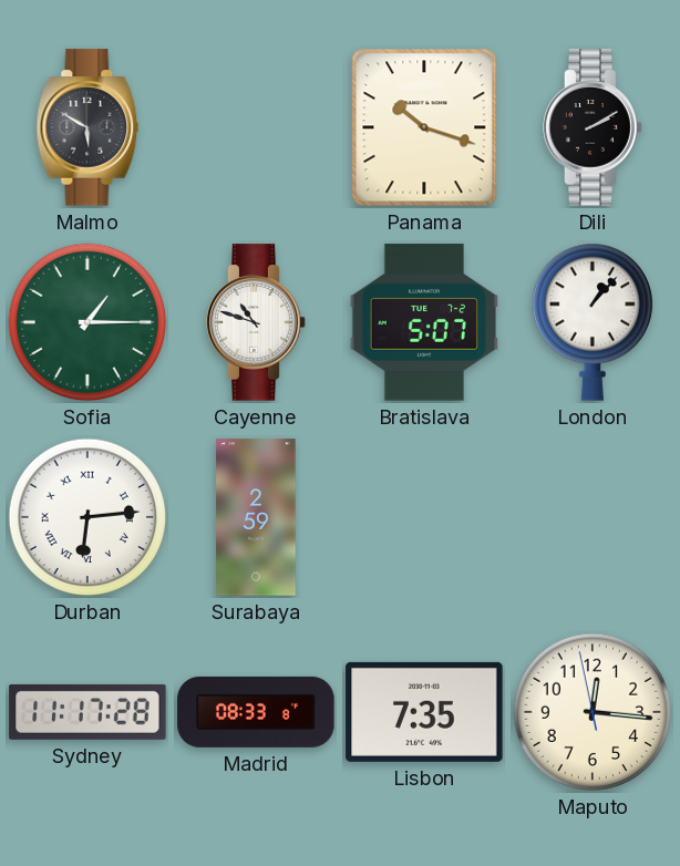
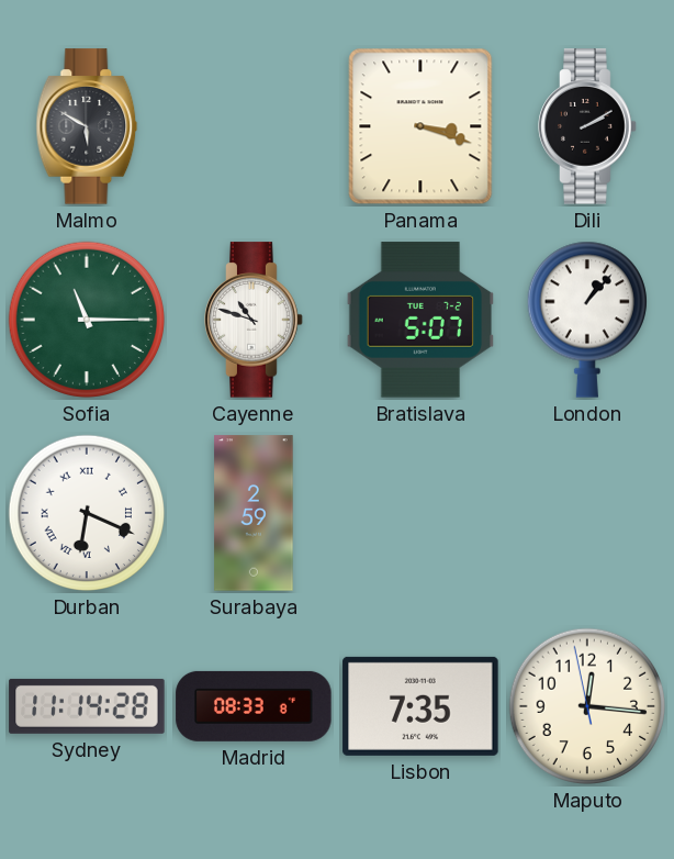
Panama: 10:18 -> 3:18
Sofia: 1:15 -> 11:15
Durban: 6:14 -> 6:19
Sydney: 11:17 -> 11:14
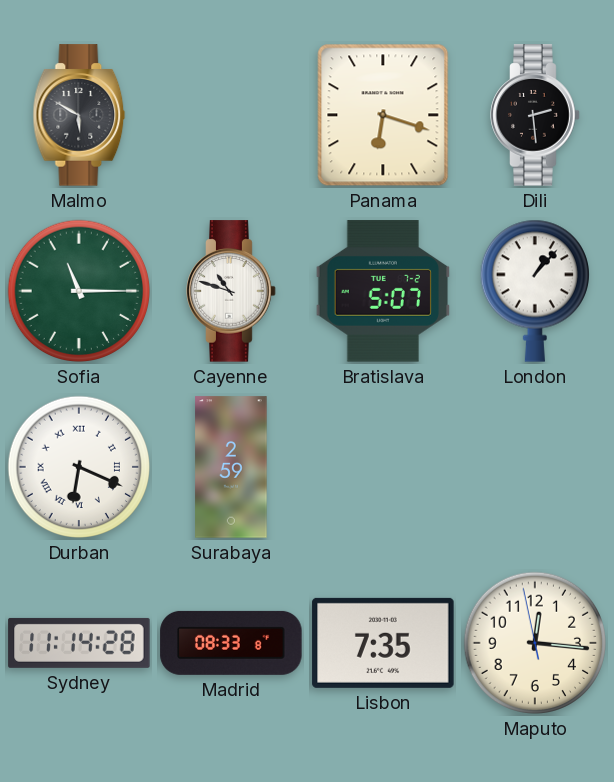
Panama: 3:18 -> 6:18
Dili: 2:10 -> 2:29
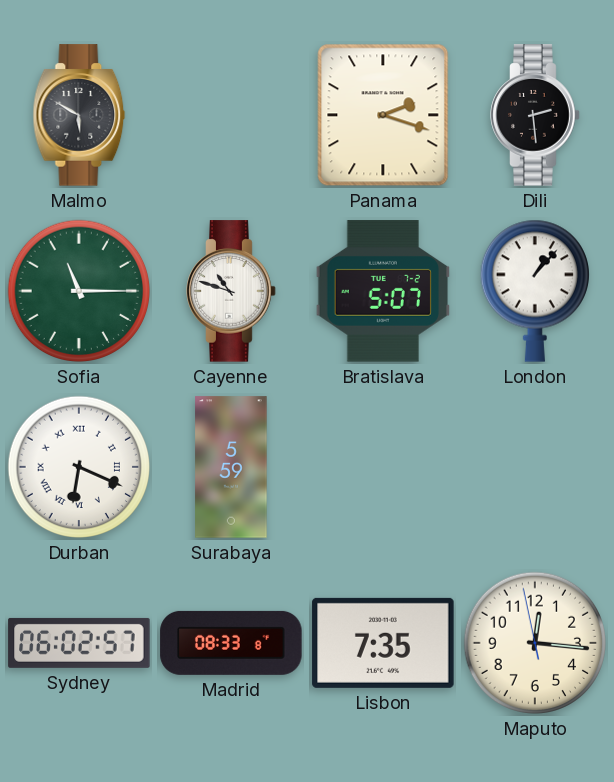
Panama: 6:18 -> 2:18
Surabaya: 2:59 -> 5:59
Sydney: 11:14 -> 06:02
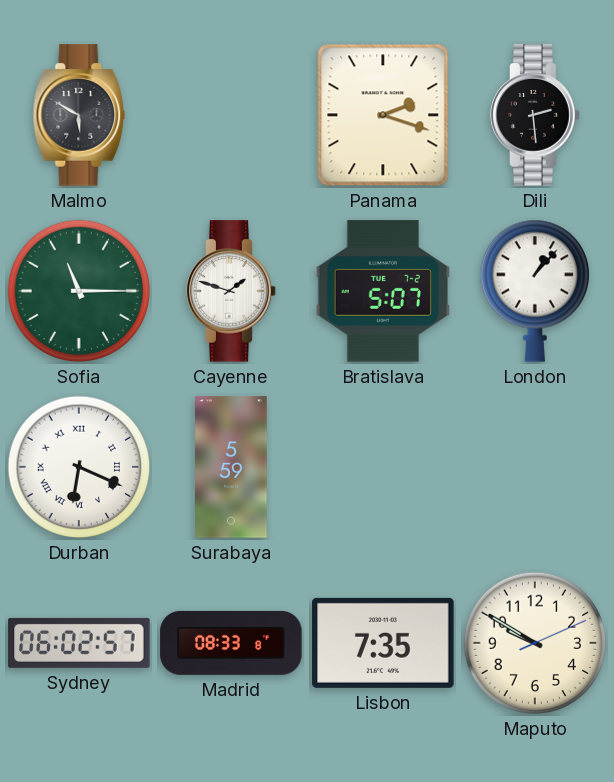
Cayenne: 10:48 -> 1:48
Maputo: 12:15 -> 9:50
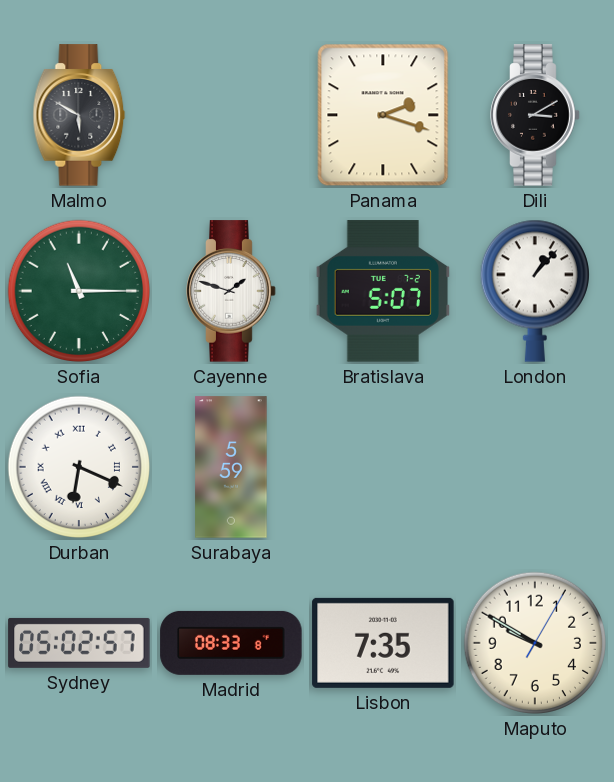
Dili: 2:29 -> 3:10
Sydney: 06:02 -> 05:02
Maputo: 9:50:11 -> 9:50:05
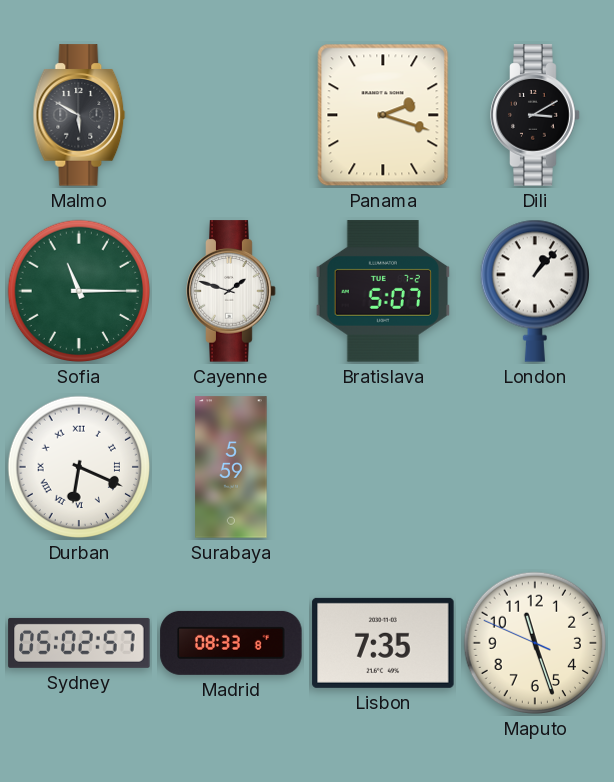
Maputo: 9:50 -> 11:26
